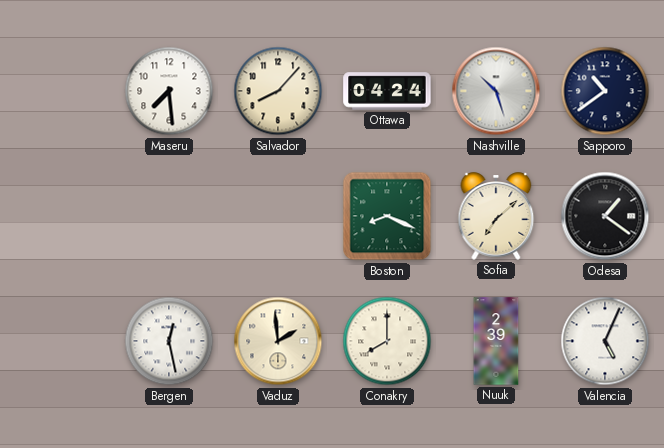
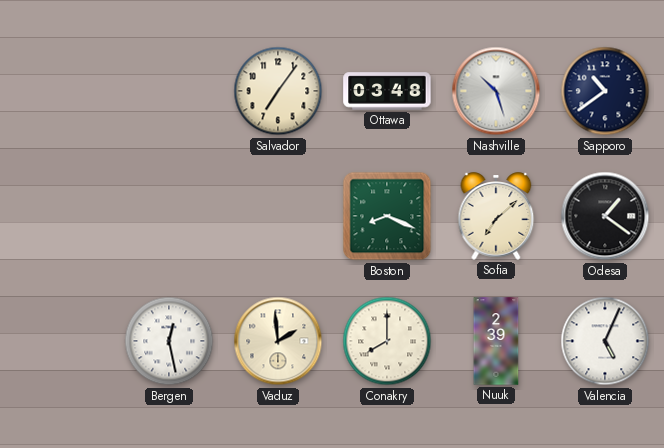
Maseru: 7:29 -> none
Salvador: 8:07 -> 7:06
Ottawa: 04:24 -> 03:48
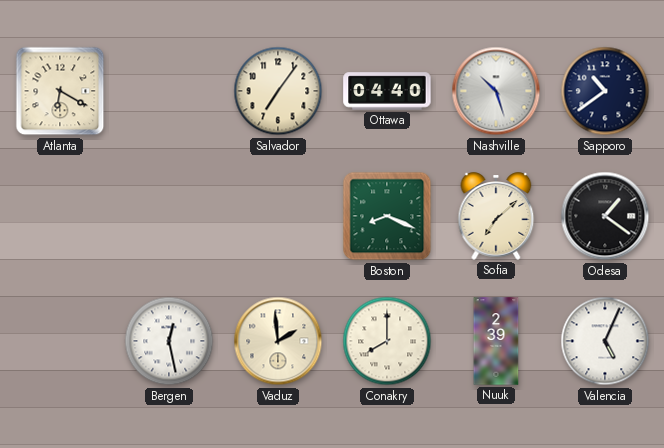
Atlanta: none -> 6:20
Ottawa: 03:48 -> 04:40
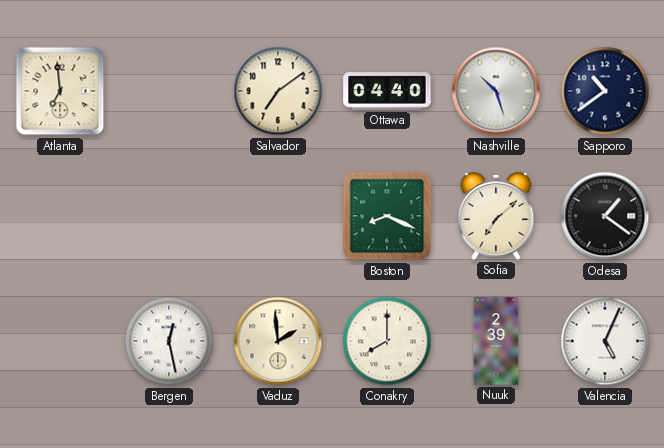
Atlanta: 6:20 -> 6:59
Salvador: 7:06 -> 7:09
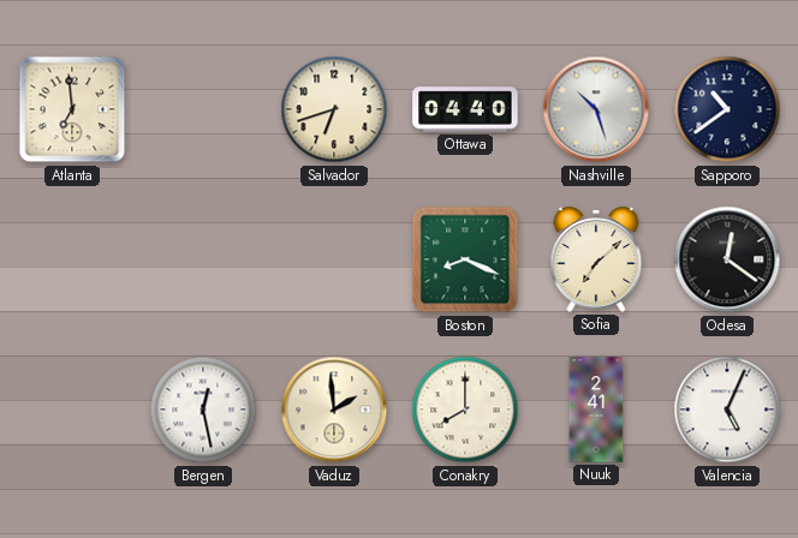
Salvador: 7:09 -> 6:42
Odesa: 1:21 -> 12:21
Nuuk: 2:39 -> 2:41
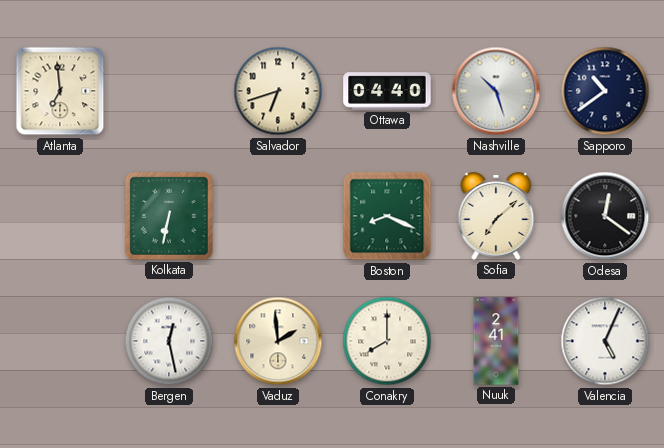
Kolkata: none -> 6:32
